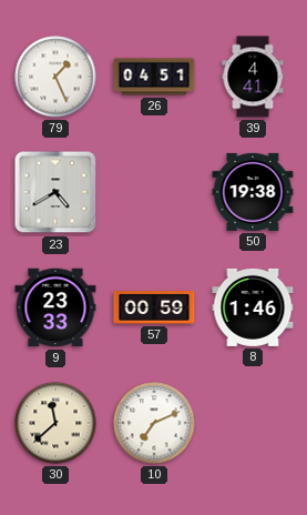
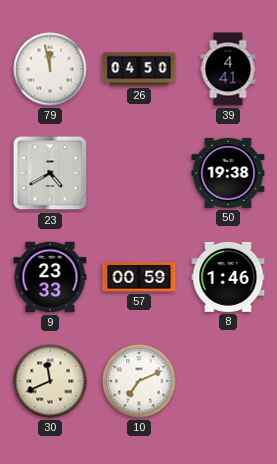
79: 1:26 -> 11:58
26: 04:51 -> 04:50
30: 11:38 -> 11:41
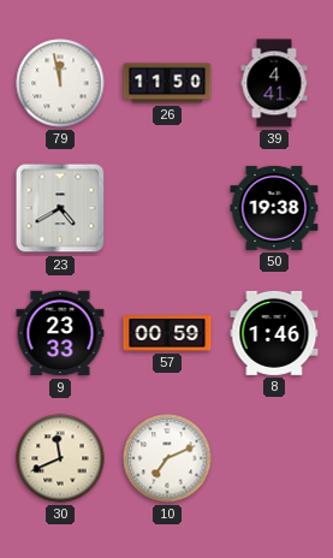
26: 04:50 -> 11:50
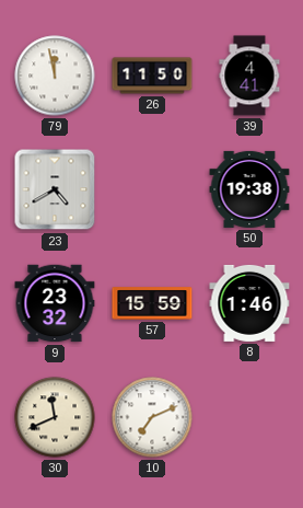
9: 23:33 -> 23:32
57: 00:59 -> 15:59
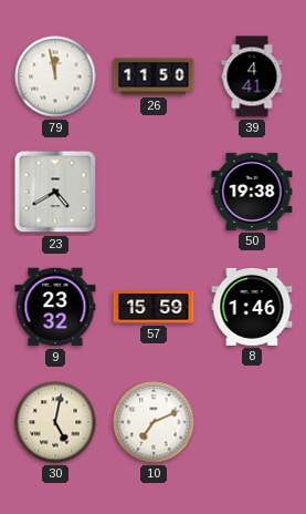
30: 11:41 -> 5:02
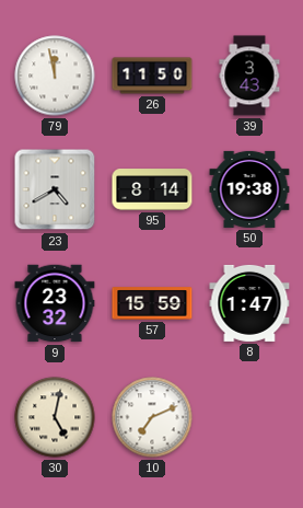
39: 4:41 -> 3:43
95: none -> 8:14
8: 1:46 -> 1:47
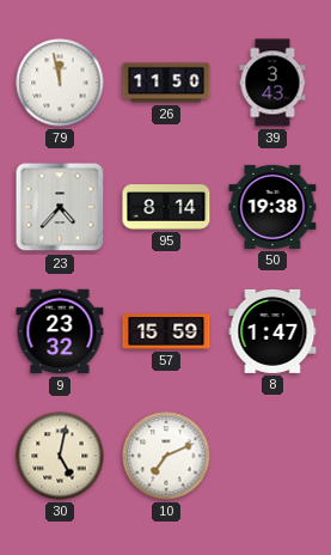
23: 4:40 -> 4:37
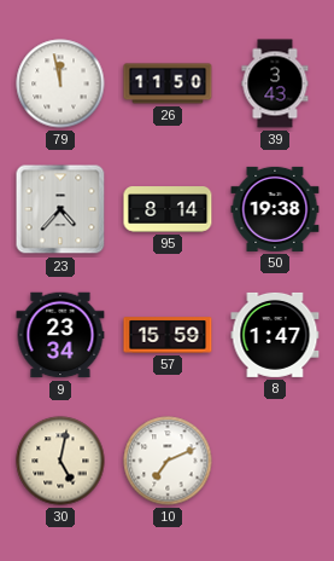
9: 23:32 -> 23:34
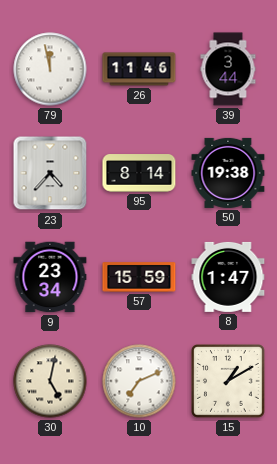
26: 11:50 -> 11:46
39: 3:43 -> 3:44
15: none -> 1:10
